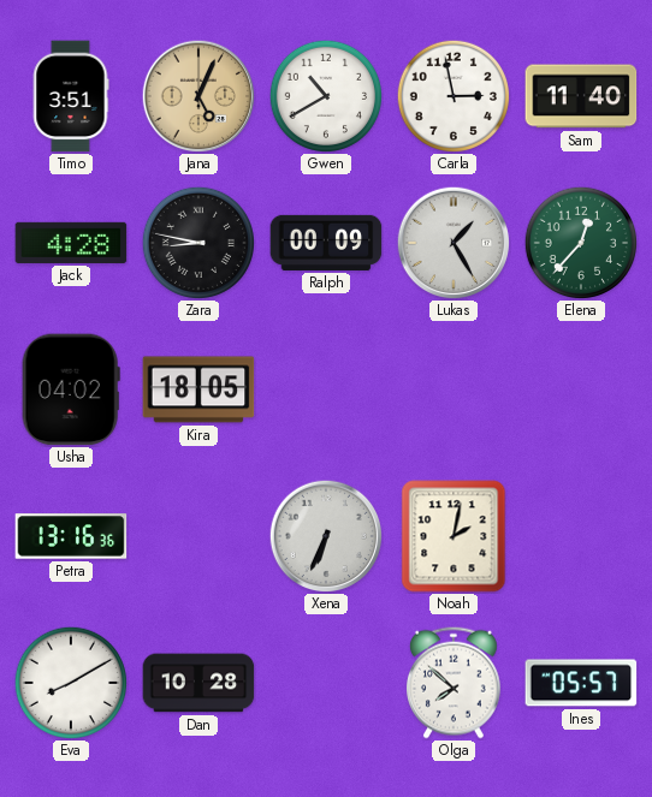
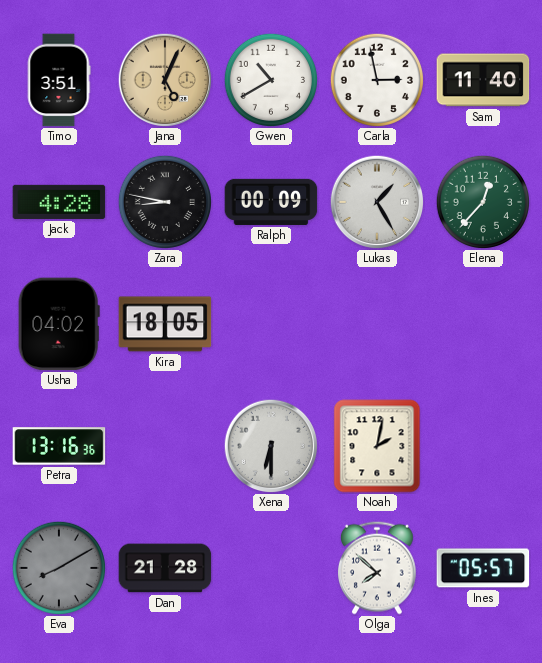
Xena: 6:34 -> 6:30
Eva dial: white -> grey
Dan: 10:28 -> 21:28
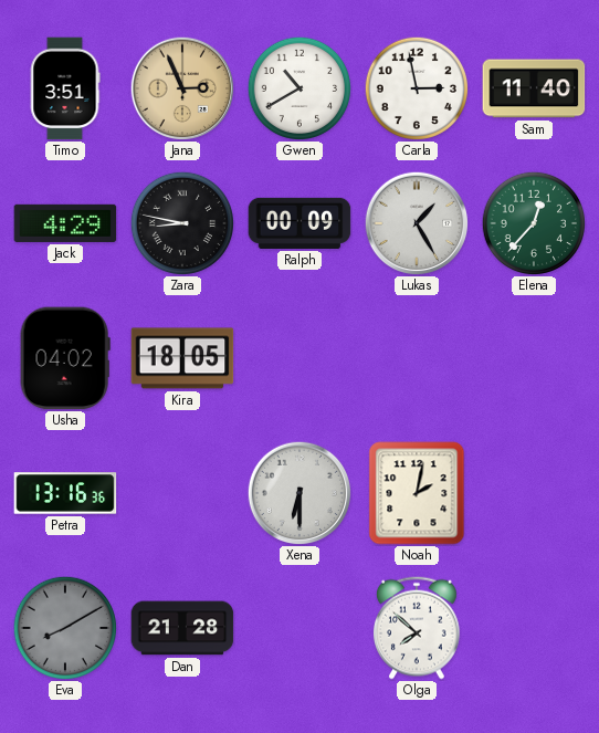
Jana: 5:04 -> 2:56
Jack: 4:28 -> 4:29
Ines: 05:57 -> none
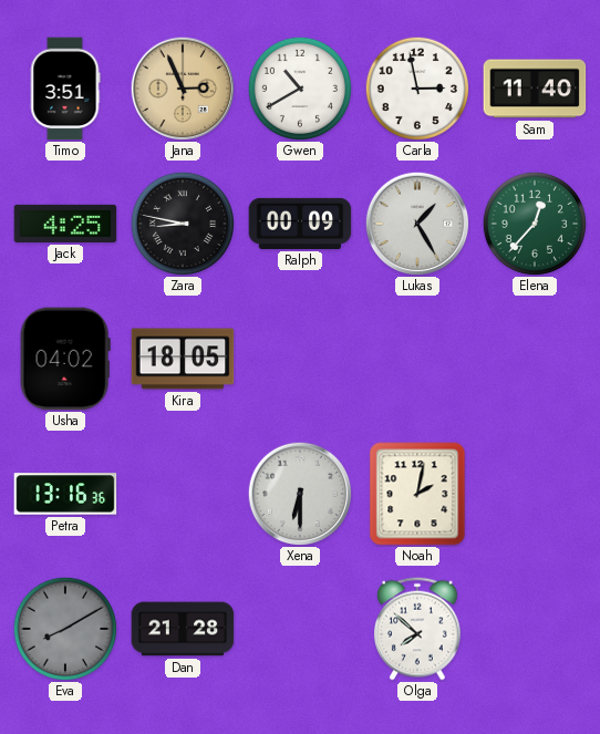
Jack: 4:29 -> 4:25
